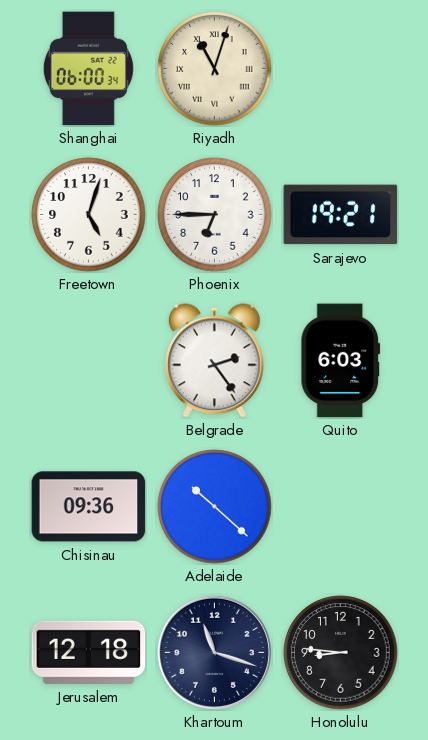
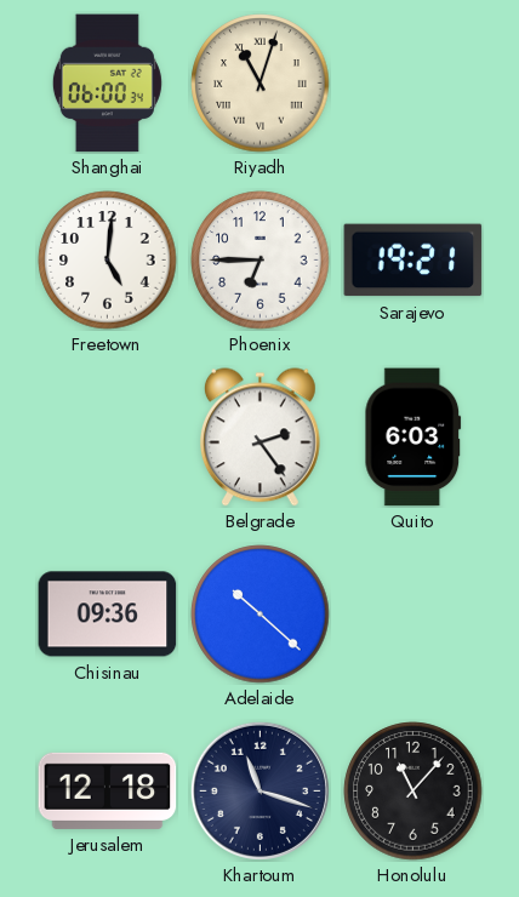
Freetown: 5:03 -> 5:01
Honolulu: 8:46 -> 11:07
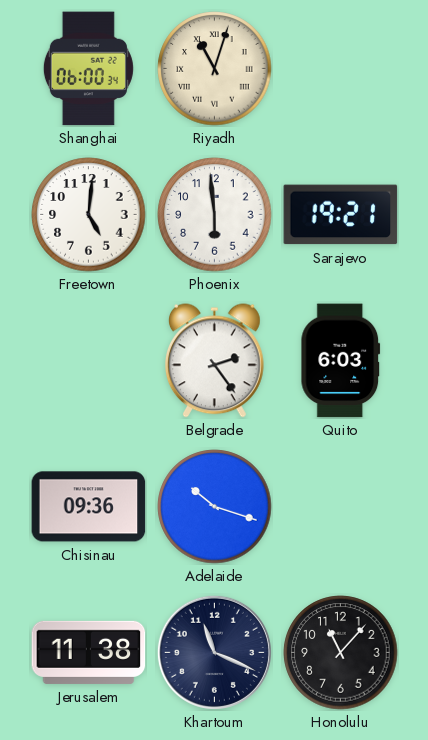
Phoenix: 6:45 -> 5:59
Adelaide: 10:22 -> 10:18
Jerusalem: 12:18 -> 11:38
Khartoum: 11:18 -> 11:19
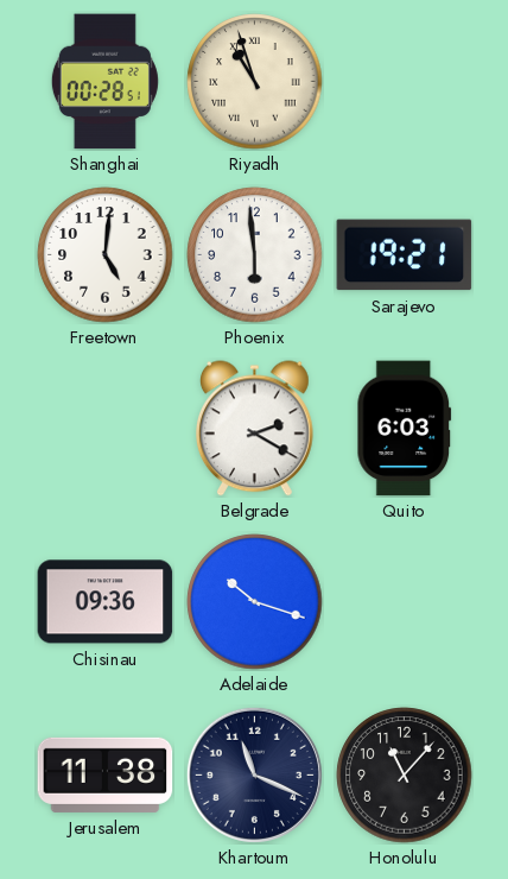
Shanghai: 06:00 -> 00:28
Riyadh: 11:03 -> 10:57
Belgrade: 2:24 -> 2:20
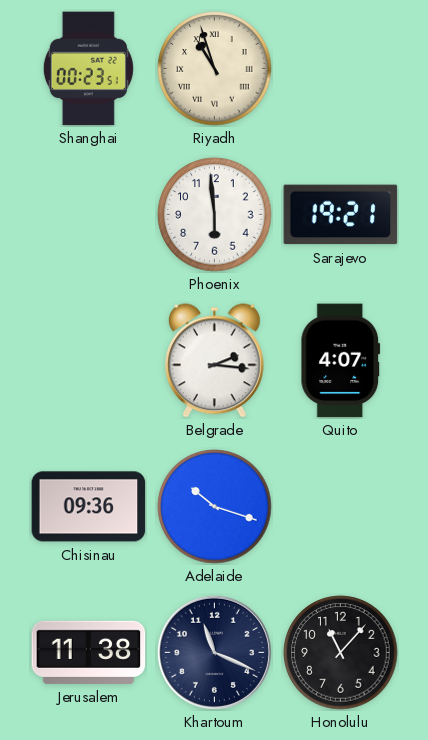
Shanghai: 00:28 -> 00:23
Freetown: 5:01 -> none
Belgrade: 2:20 -> 2:16
Quito: 6:03 -> 4:07
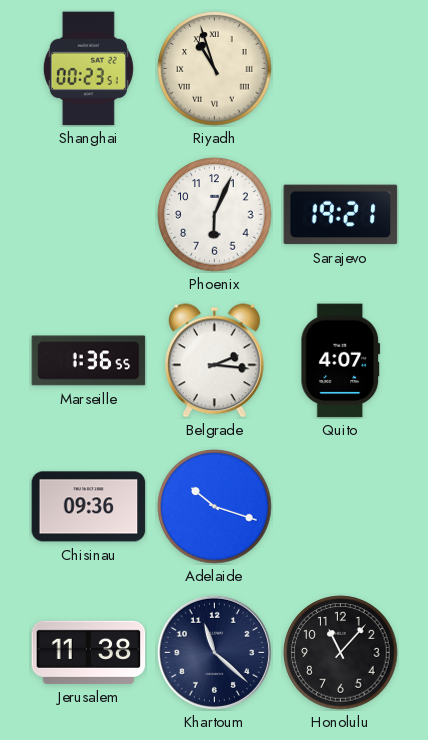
Phoenix: 5:59 -> 6:04
Marseille: none -> 1:36
Khartoum: 11:19 -> 11:22
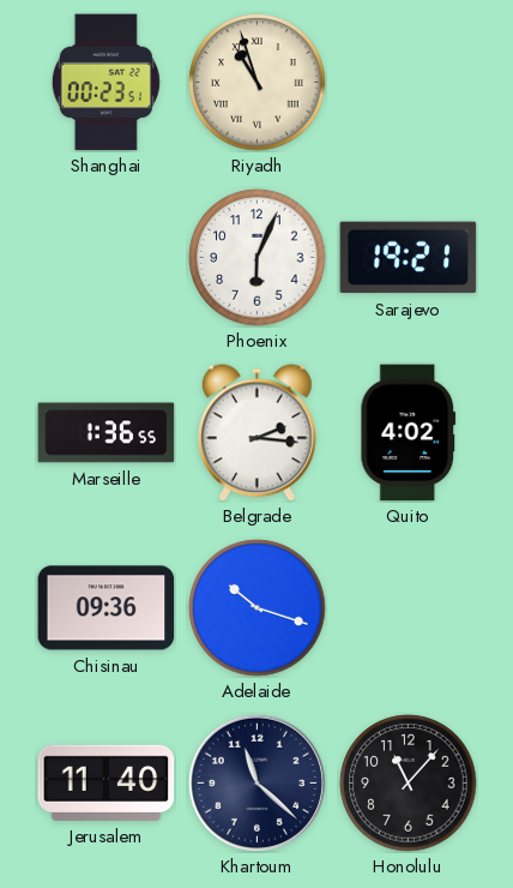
Quito: 4:07 -> 4:02
Jerusalem: 11:38 -> 11:40
